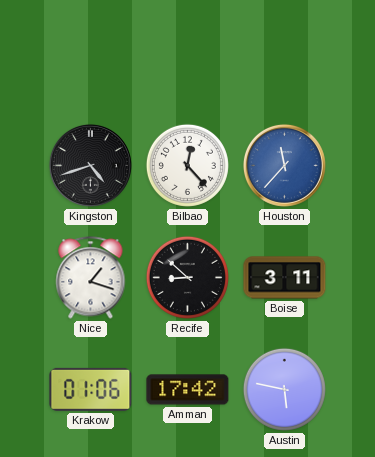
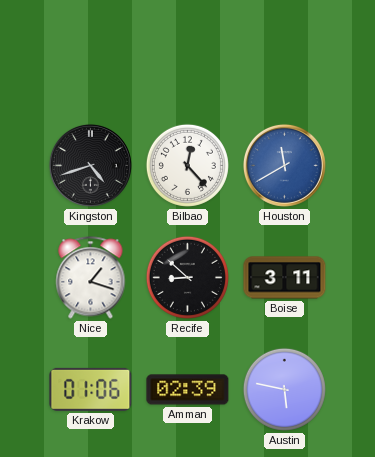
Houston: 11:37 -> 11:40
Amman: 17:42 -> 02:39
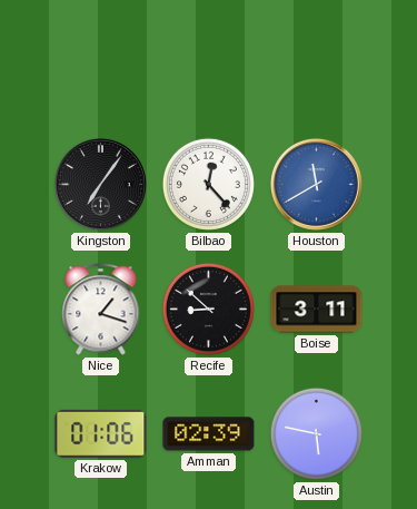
Kingston: 4:42 -> 7:06
